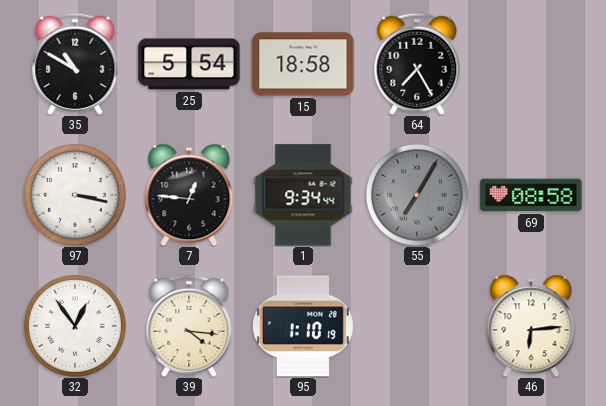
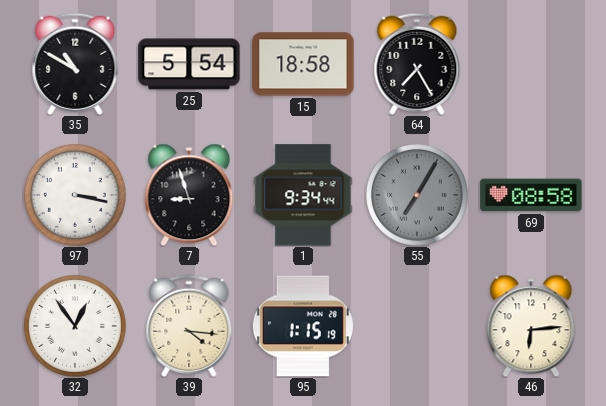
7: 12:46 -> 8:57
95: 1:10 -> 1:15
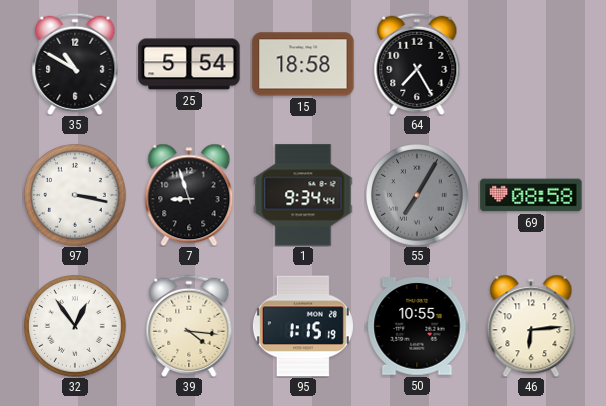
50: none -> 10:55
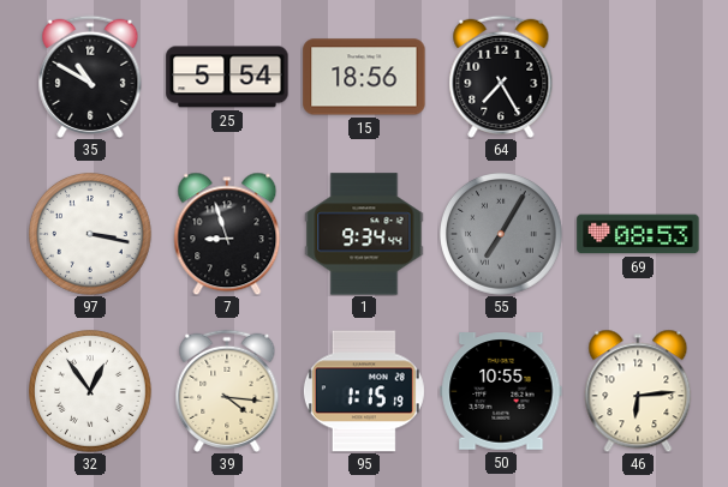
15: 18:58 -> 18:56
69: 08:58 -> 08:53
